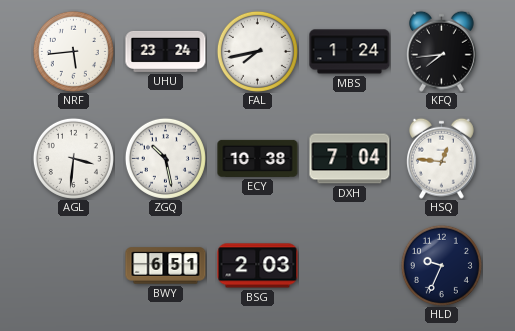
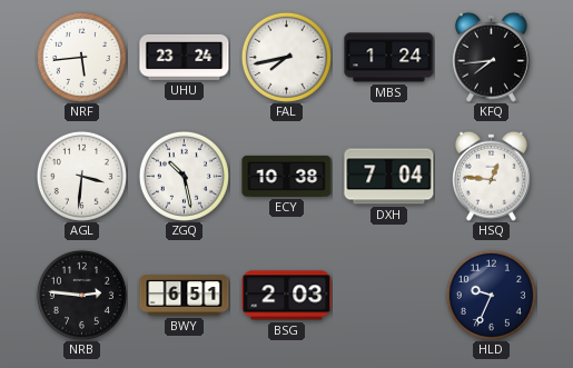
NRB: none -> 2:46
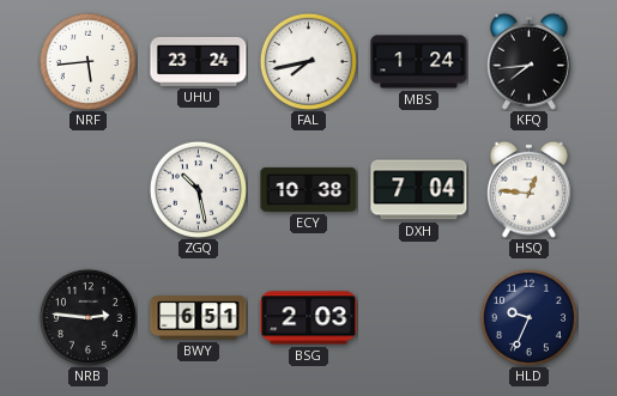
AGL: 3:31 -> none
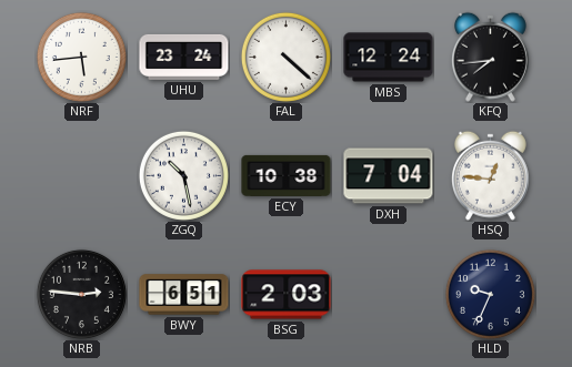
FAL: 7:43 -> 4:22
MBS: 1:24 -> 12:24
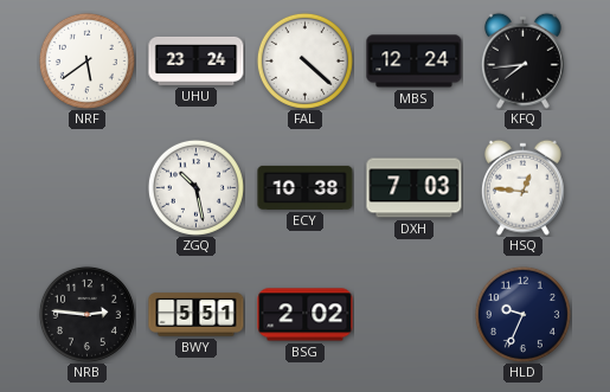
NRF: 5:44 -> 5:39
DXH: 7:04 -> 7:03
BWY: 6:51 -> 5:51
BSG: 2:03 -> 2:02
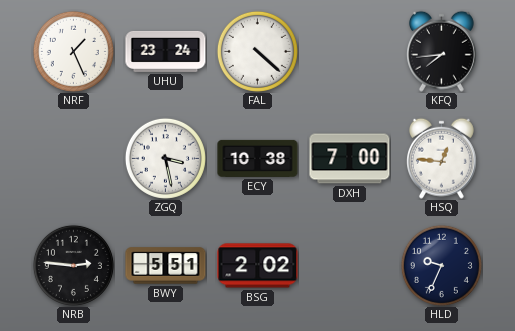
NRF: 5:39 -> 1:26
MBS: 12:24 -> none
ZGQ: 10:28 -> 3:28
DXH: 7:03 -> 7:00
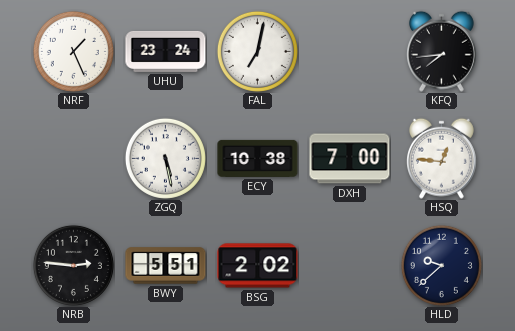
FAL: 4:22 -> 7:02
ZGQ: 3:28 -> 5:28
HLD: 9:34 -> 9:38
